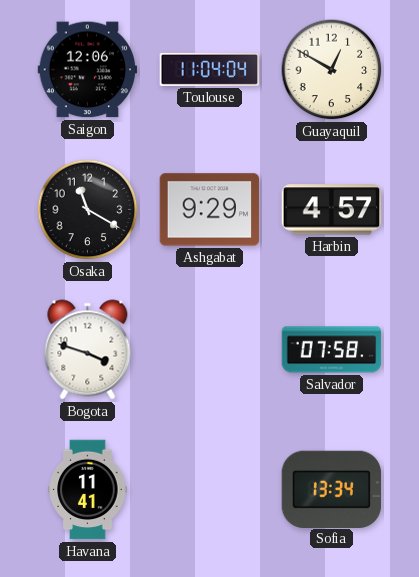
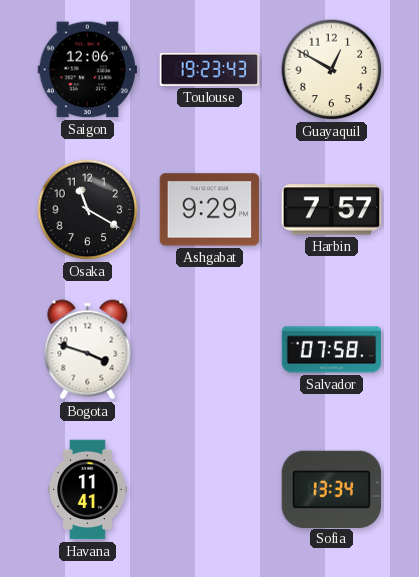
Toulouse: 11:04 -> 19:23
Harbin: 4:57 -> 7:57
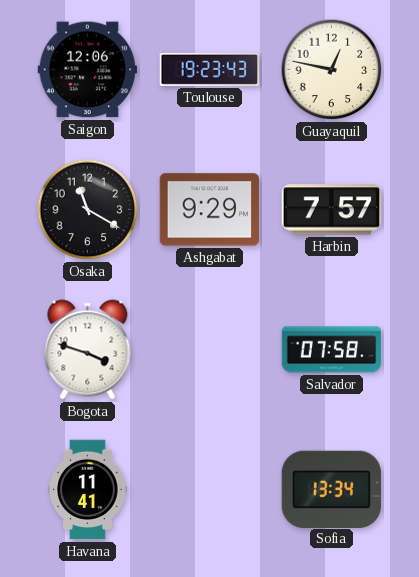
Guayaquil: 12:50 -> 12:47
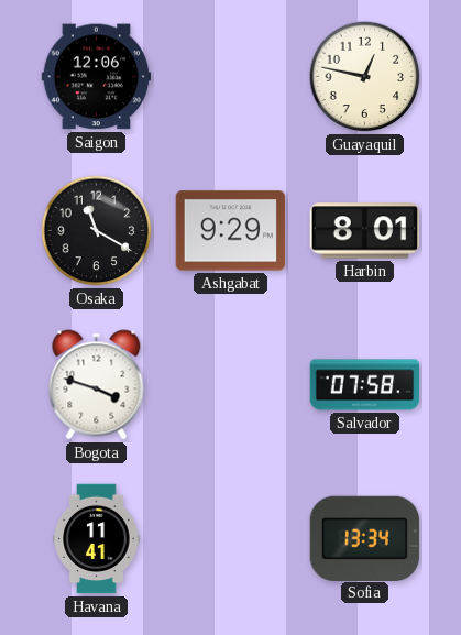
Toulouse: 19:23 -> none
Harbin: 7:57 -> 8:01
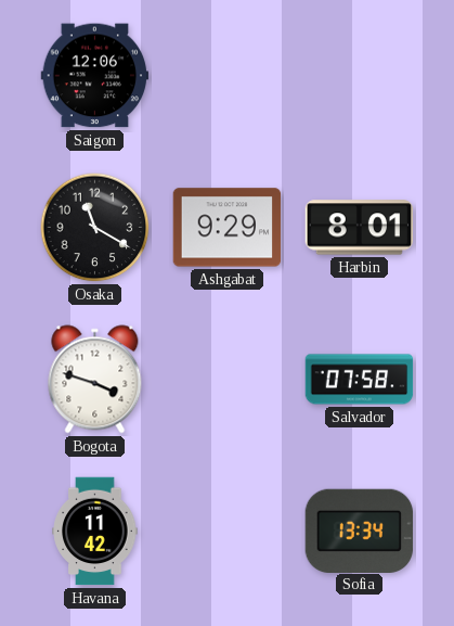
Guayaquil: 12:47 -> none
Havana: 11:41 -> 11:42
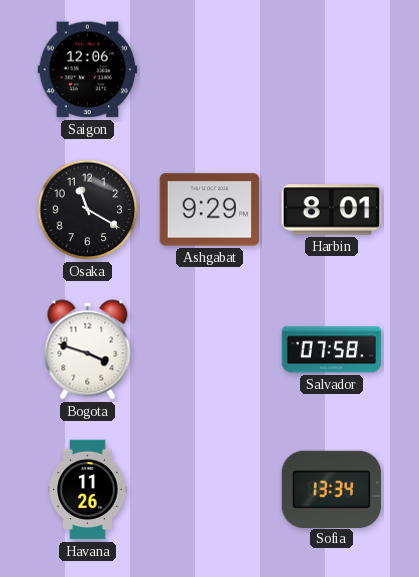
Havana: 11:42 -> 11:26
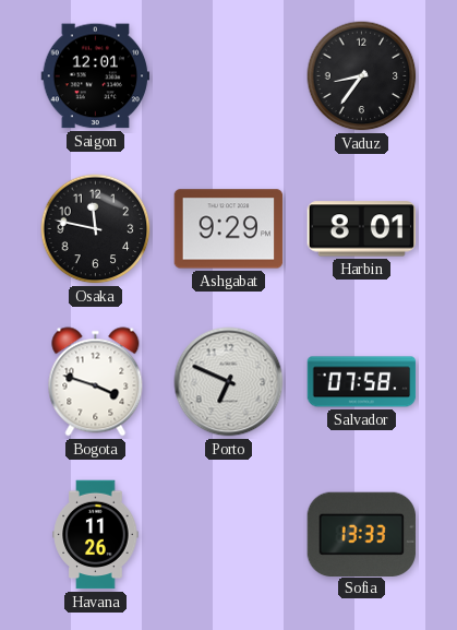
Saigon: 12:06 -> 12:01
Vaduz: none -> 8:36
Osaka: 11:20 -> 11:47
Porto: none -> 6:49
Sofia: 13:34 -> 13:33
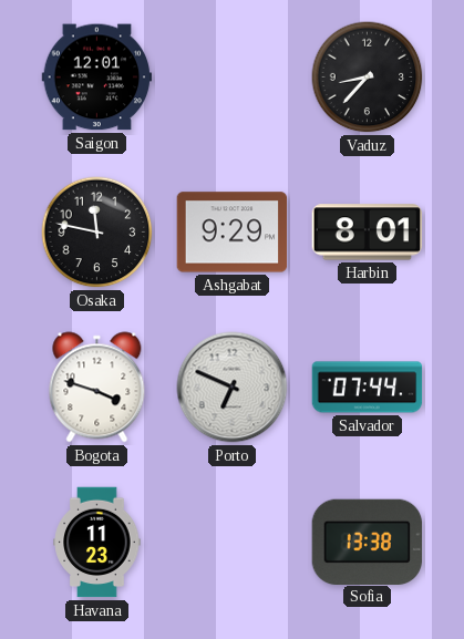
Vaduz: 8:36 -> 8:37
Salvador: 07:58 -> 07:44
Havana: 11:26 -> 11:23
Sofia: 13:33 -> 13:38
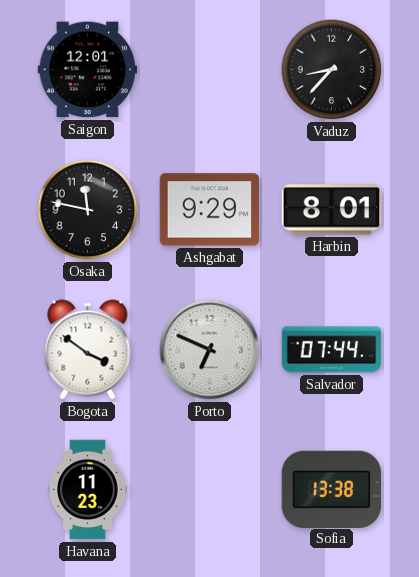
Bogota: 3:48 -> 3:51
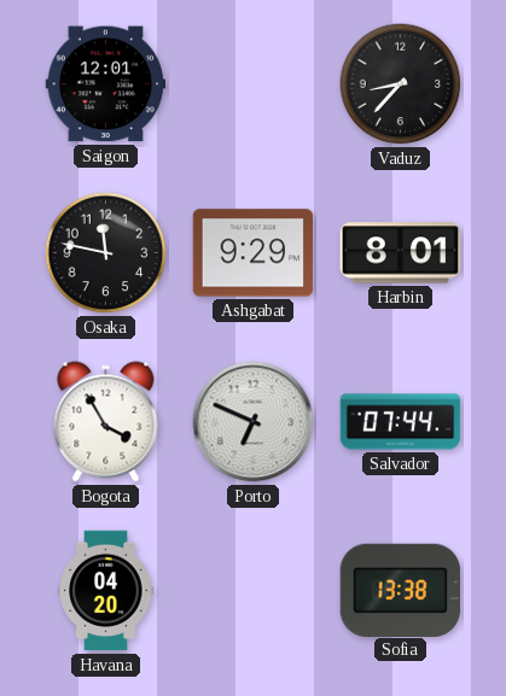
Bogota: 3:51 -> 3:55
Havana: 11:23 -> 04:20
